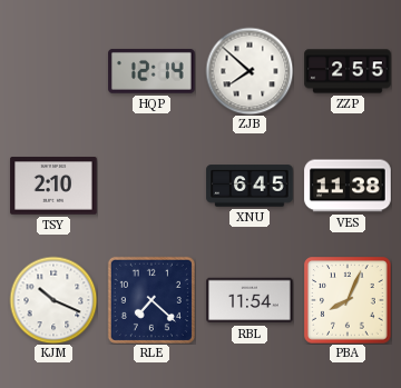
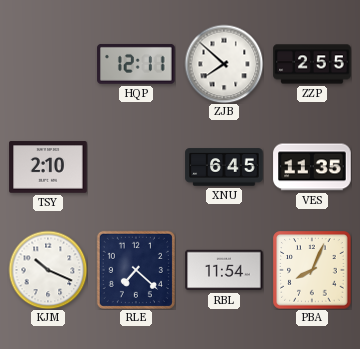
HQP: 12:14 -> 12:11
VES: 11:38 -> 11:35
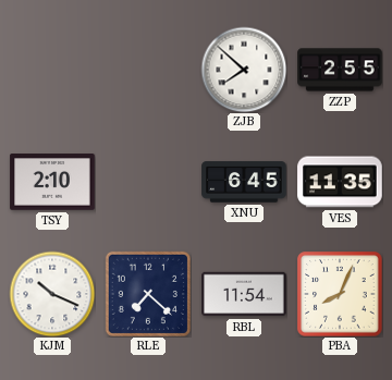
HQP: 12:11 -> none
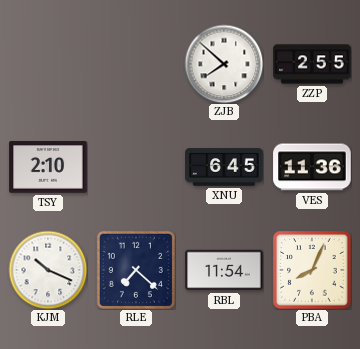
VES: 11:35 -> 11:36
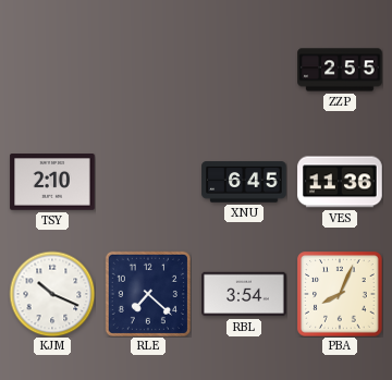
ZJB: 7:52 -> none
RBL: 11:54 -> 3:54
